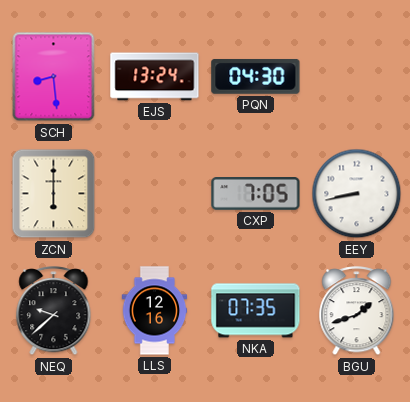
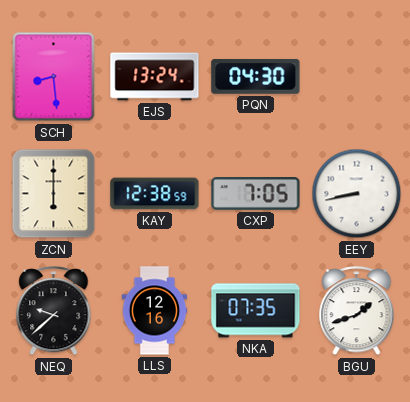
KAY: none -> 12:38
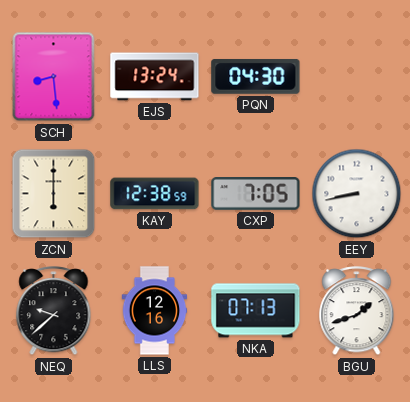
NKA: 07:35 -> 07:13
